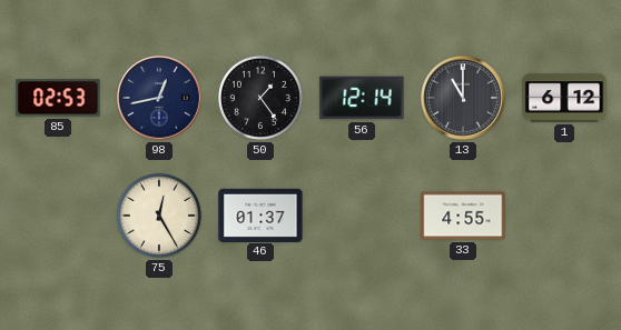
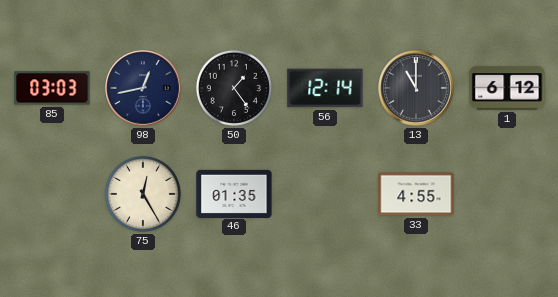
85: 02:53 -> 03:03
46: 01:37 -> 01:35
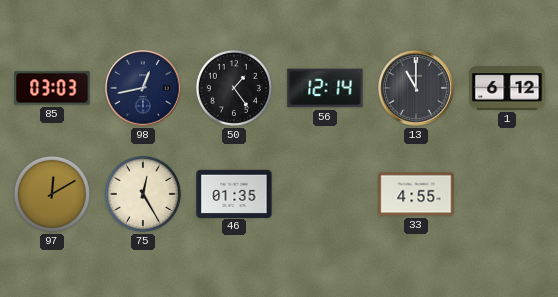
97: none -> 12:10
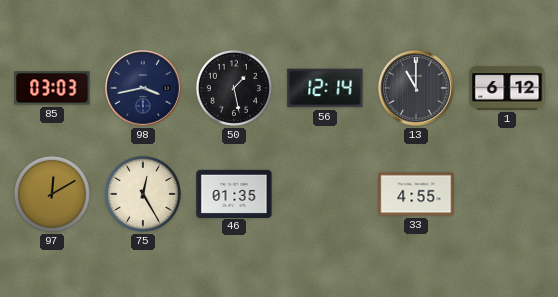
98: 12:43 -> 3:43
50: 1:24 -> 1:28
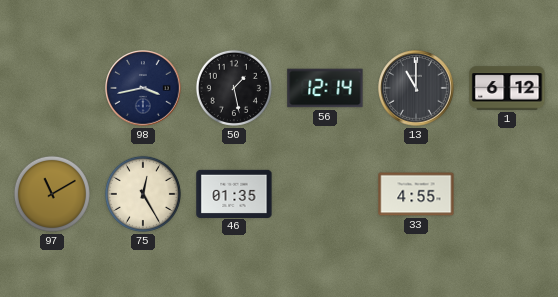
85: 03:03 -> none
97: 12:10 -> 11:10
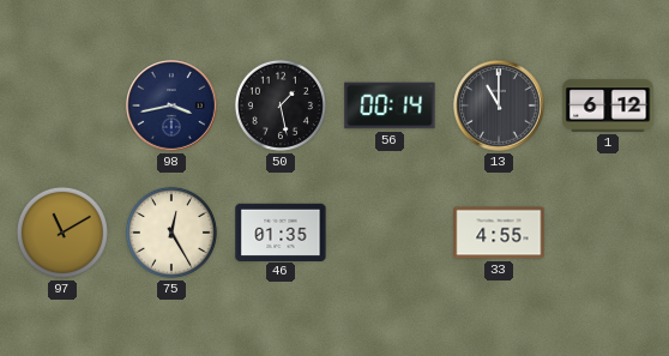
56: 12:14 -> 00:14
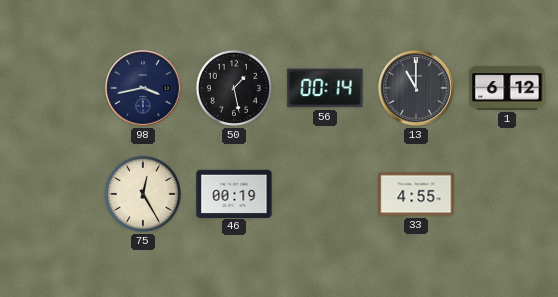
97: 11:10 -> none
46: 01:35 -> 00:19
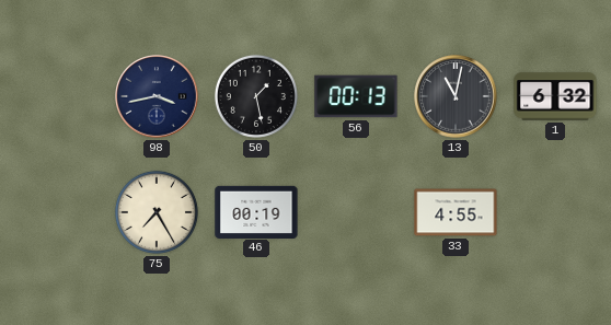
56: 00:14 -> 00:13
13: 11:00 -> 11:02
1: 6:12 -> 6:32
75: 12:25 -> 7:25
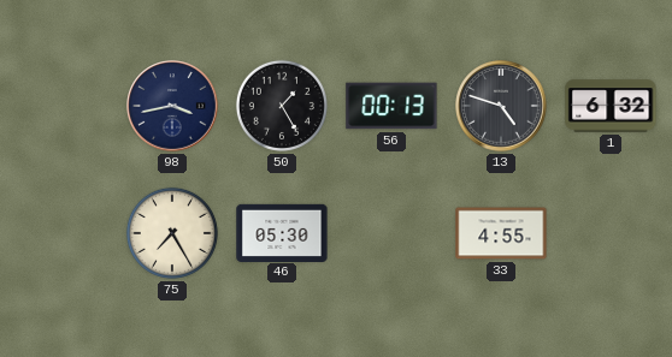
50: 1:28 -> 1:25
13: 11:02 -> 4:48
46: 00:19 -> 05:30
